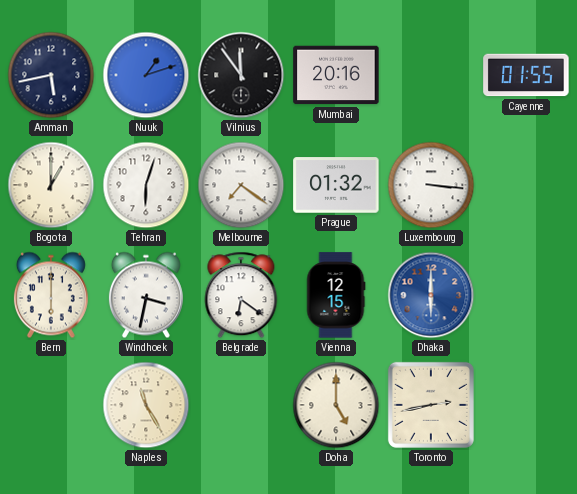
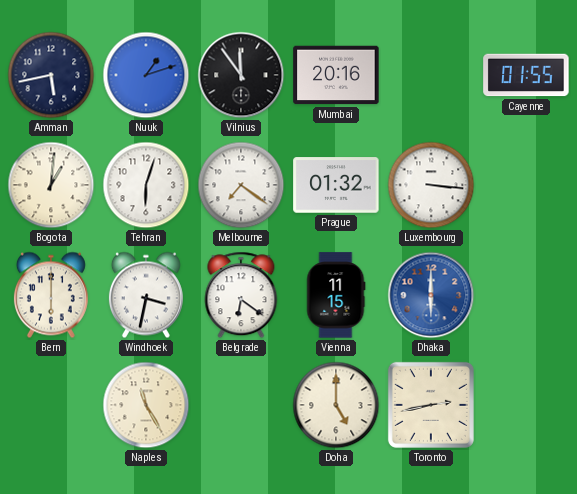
Bogota: 1:00 -> 1:01
Vienna: 12:15 -> 11:15
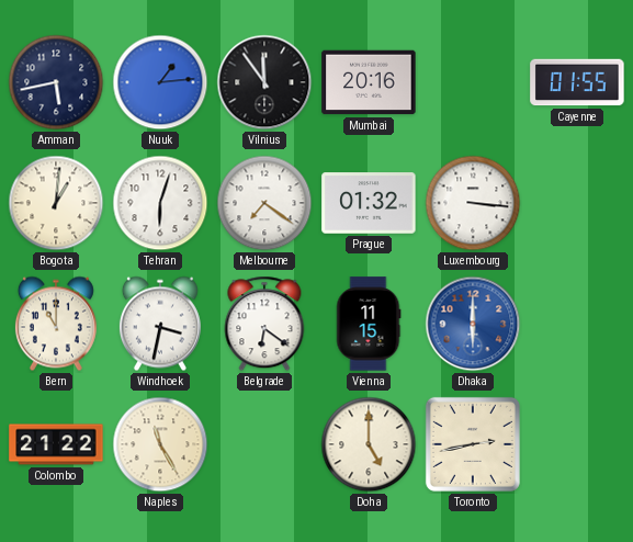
Nuuk: 1:12 -> 1:14
Bern: 6:00 -> 11:00
Colombo: none -> 21:22
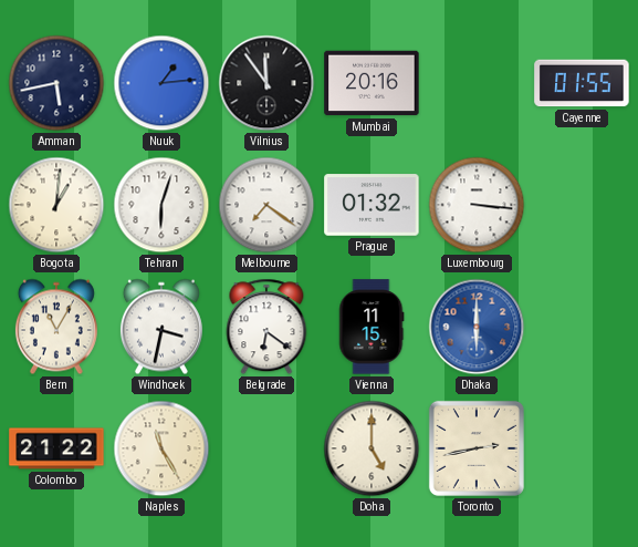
Bern: 11:00 -> 11:05
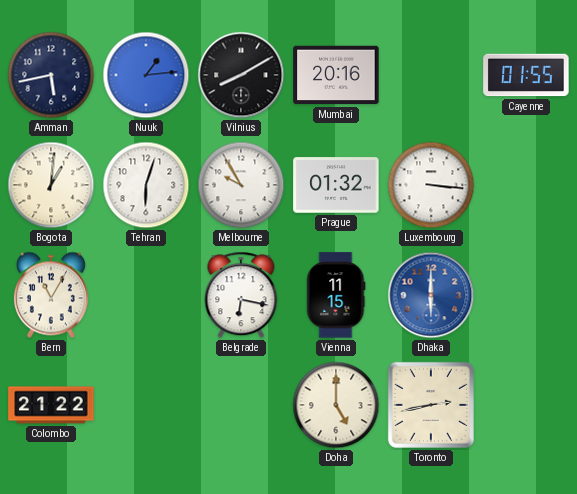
Vilnius: 11:54 -> 8:10
Melbourne: 7:21 -> 9:55
Windhoek: 3:32 -> none
Belgrade: 6:21 -> 6:17
Naples: 11:25 -> none
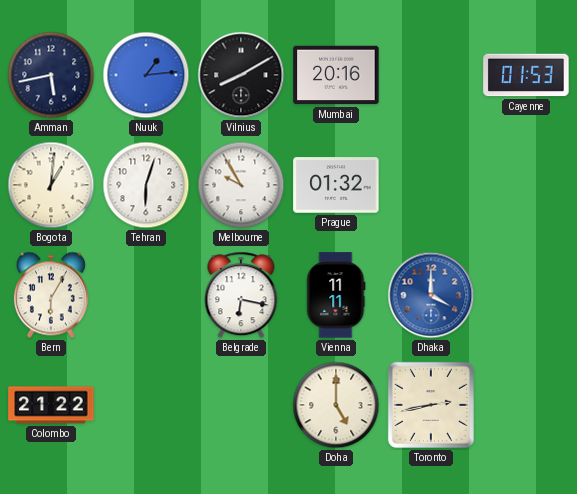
Cayenne: 01:55 -> 01:53
Luxembourg: 3:16 -> none
Bern: 11:05 -> 6:05
Vienna: 11:15 -> 11:11
Dhaka: 6:00 -> 4:00
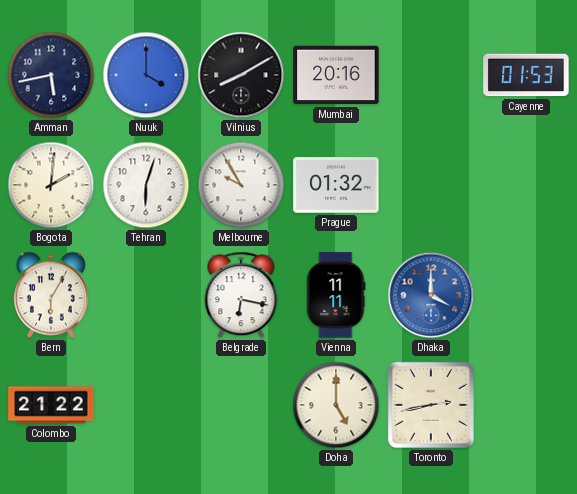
Nuuk: 1:14 -> 4:00
Bogota: 1:01 -> 2:01
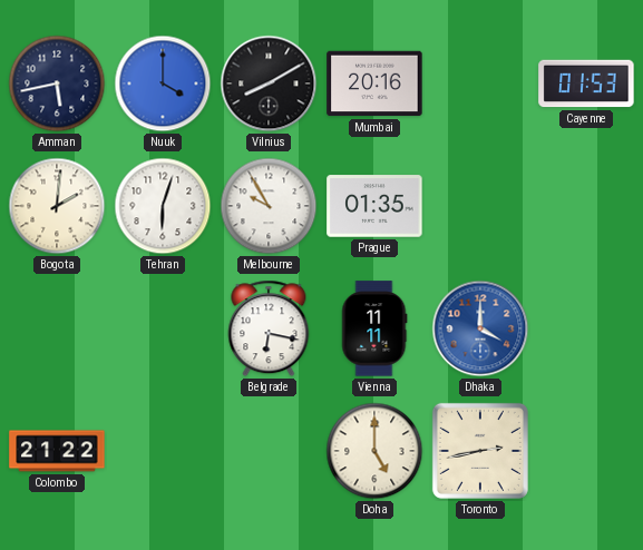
Prague: 01:32 -> 01:35
Bern: 6:05 -> none
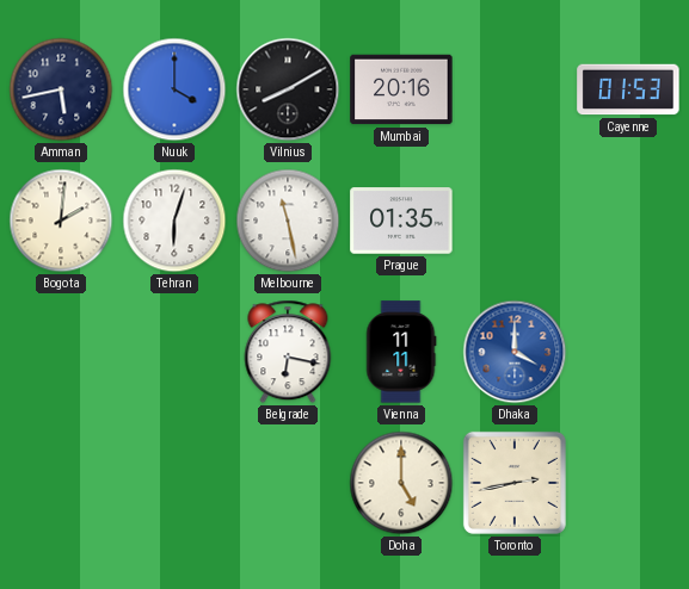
Melbourne: 9:55 -> 11:28
Colombo: 21:22 -> none
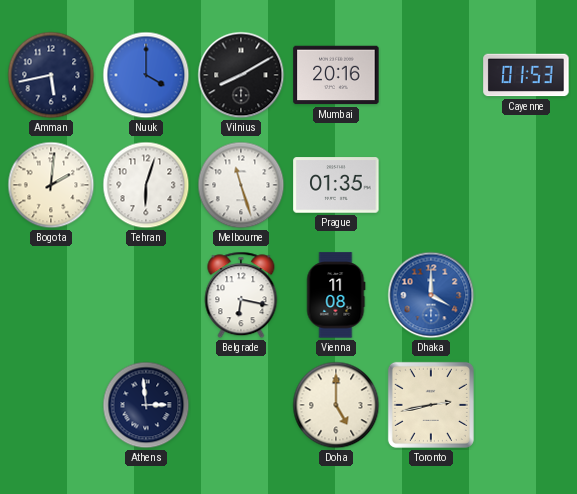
Melbourne: 11:28 -> 11:27
Vienna: 11:11 -> 11:08
Athens: none -> 2:59
